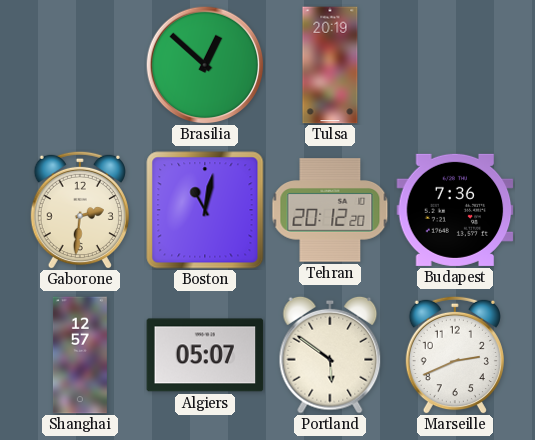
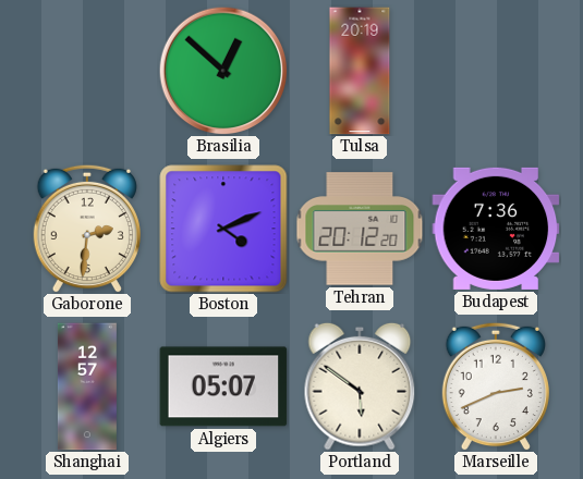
Boston: 11:02 -> 4:11
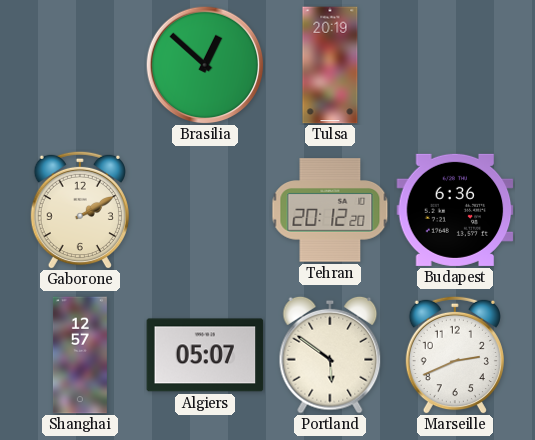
Gaborone: 2:31 -> 2:10
Boston: 4:11 -> none
Budapest: 7:36 -> 6:36
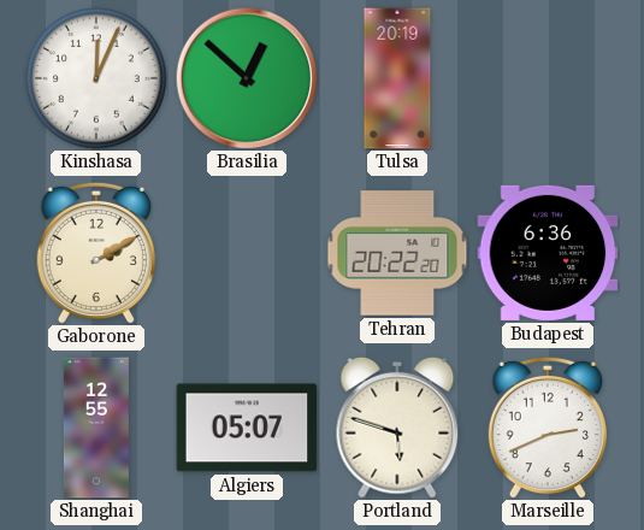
Kinshasa: none -> 12:04
Tehran: 20:12 -> 20:22
Shanghai: 12:57 -> 12:55
Portland: 5:51 -> 5:48
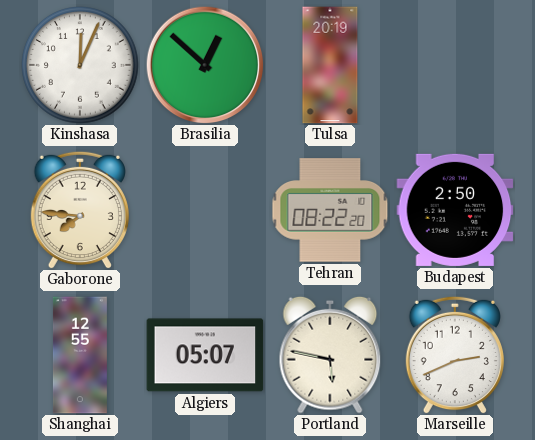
Gaborone: 2:10 -> 7:46
Tehran: 20:22 -> 08:22
Budapest: 6:36 -> 2:50
Portland: 5:48 -> 5:47
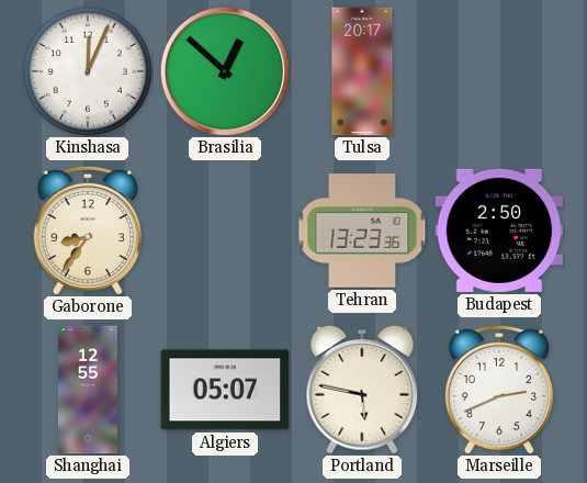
Tulsa: 20:19 -> 20:17
Gaborone: 7:46 -> 8:36
Tehran: 08:22 -> 13:23
